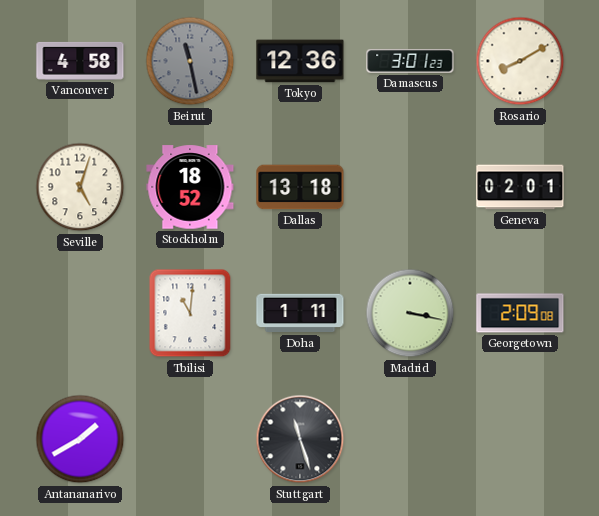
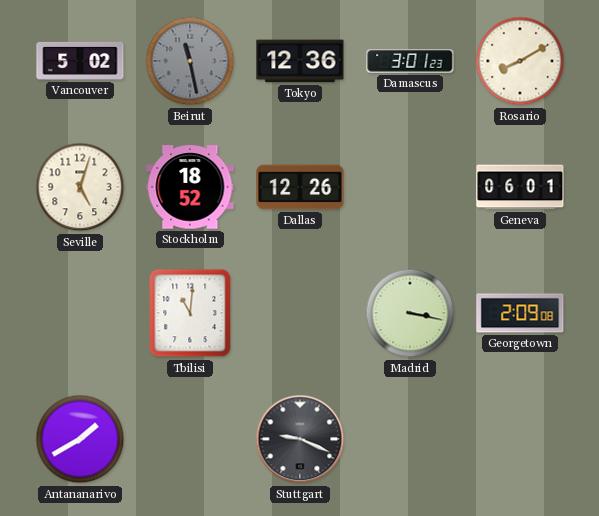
Vancouver: 4:58 -> 5:02
Dallas: 13:18 -> 12:26
Geneva: 02:01 -> 06:01
Doha: 1:11 -> none
Stuttgart: 11:27 -> 9:19
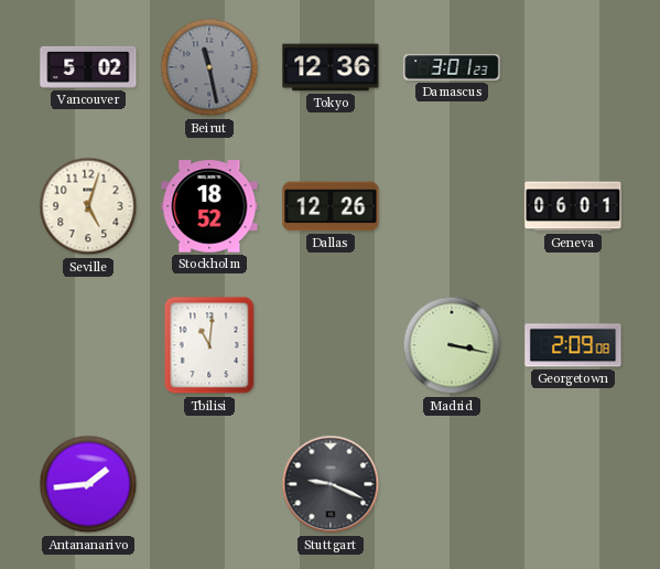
Rosario: 8:10 -> none
Antananarivo: 1:40 -> 1:44
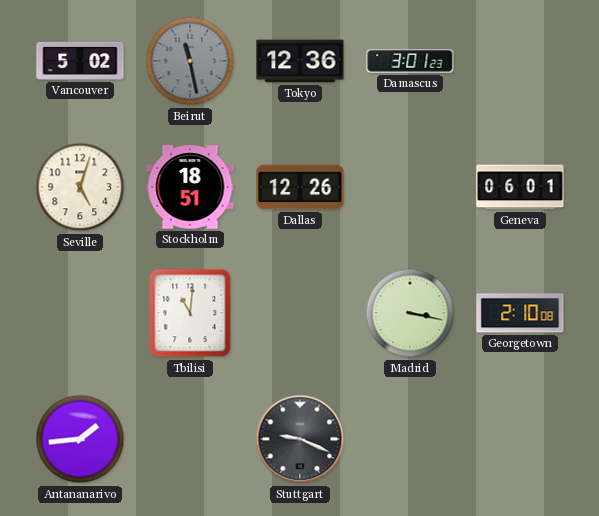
Stockholm: 18:52 -> 18:51
Georgetown: 2:09 -> 2:10
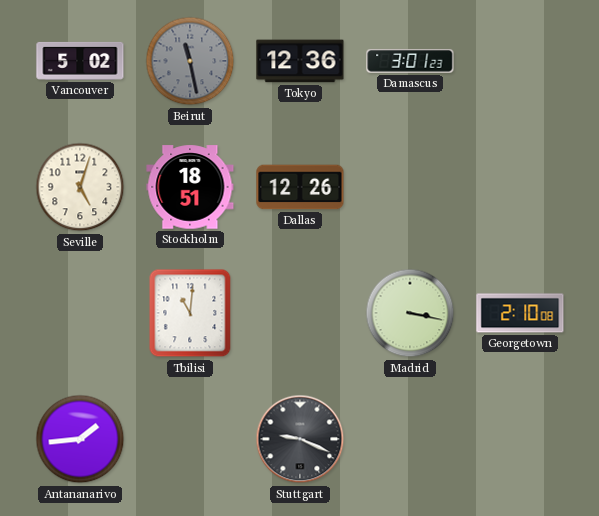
Geneva: 06:01 -> none
